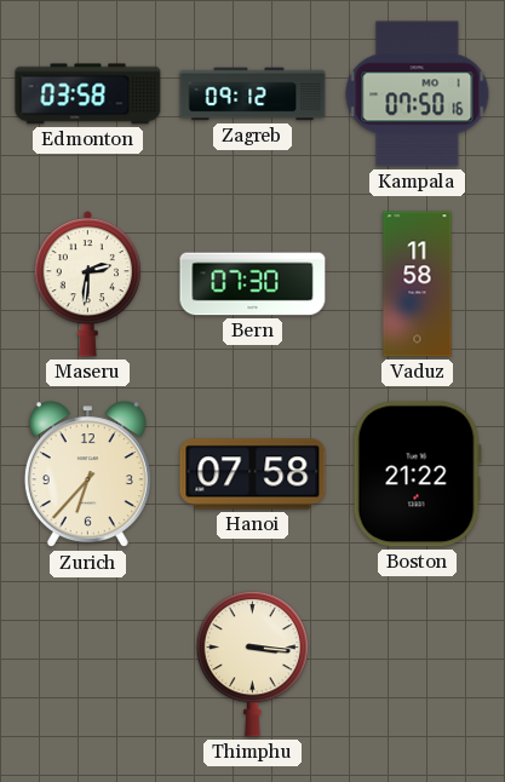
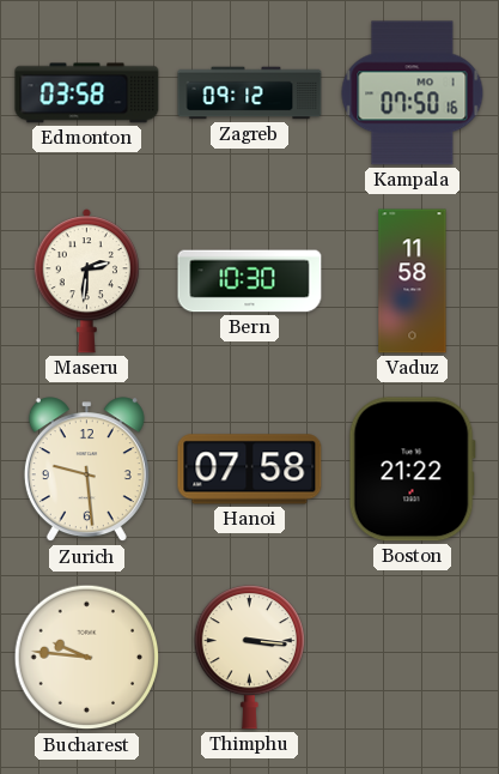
Bern: 07:30 -> 10:30
Zurich: 6:37 -> 9:29
Bucharest: none -> 9:46
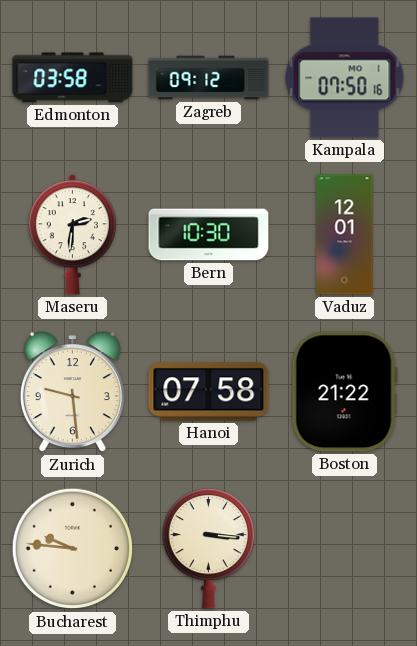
Vaduz: 11:58 -> 12:01
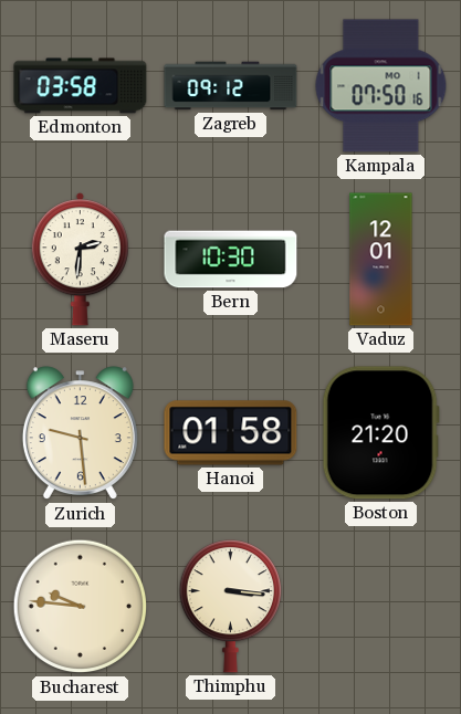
Hanoi: 07:58 -> 01:58
Boston: 21:22 -> 21:20
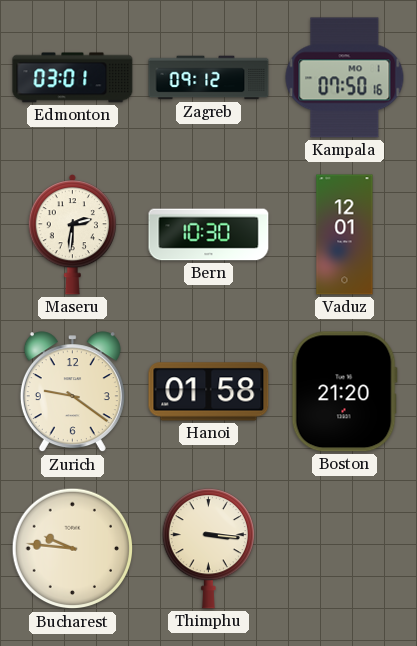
Edmonton: 03:58 -> 03:01
Zurich: 9:29 -> 9:21
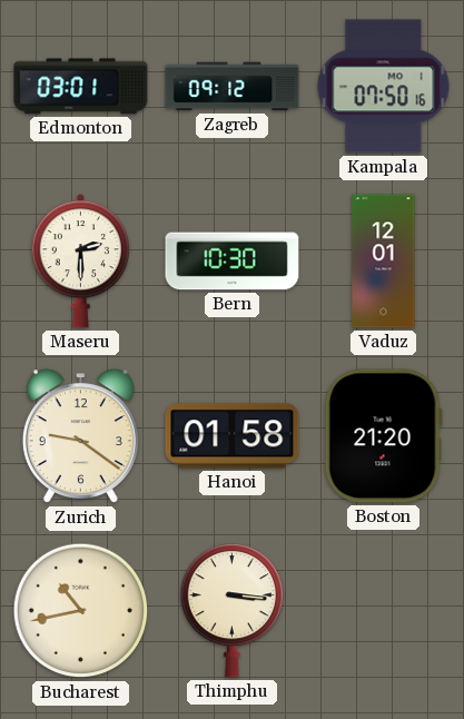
Maseru: 2:31 -> 2:30
Bucharest: 9:46 -> 10:43
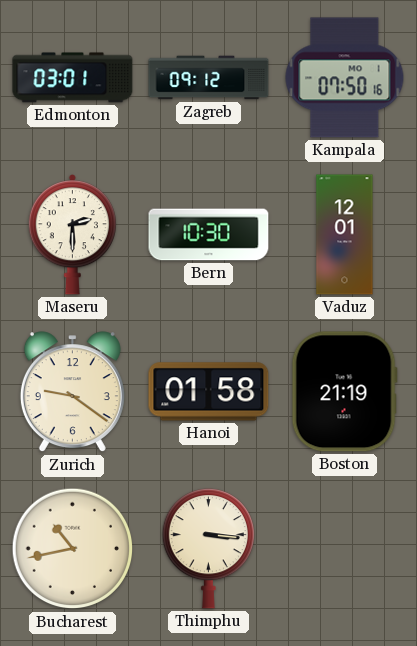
Boston: 21:20 -> 21:19
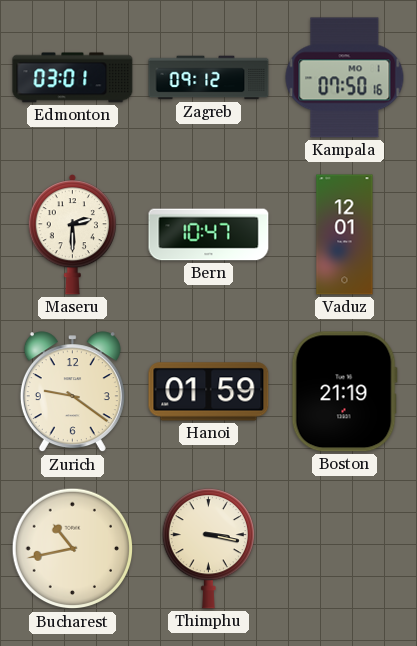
Bern: 10:30 -> 10:47
Hanoi: 01:58 -> 01:59
Thimphu: 3:16 -> 3:17
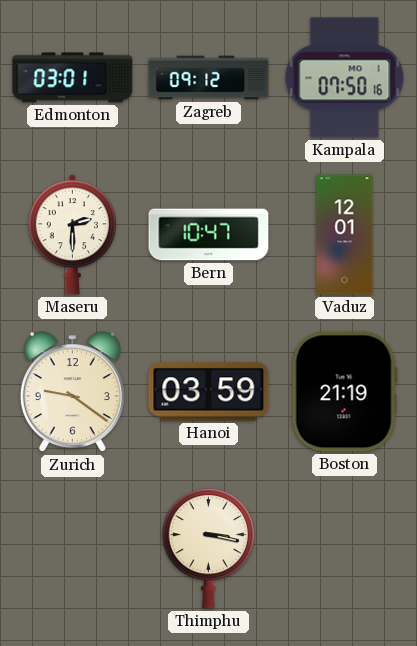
Hanoi: 01:59 -> 03:59
Bucharest: 10:43 -> none
